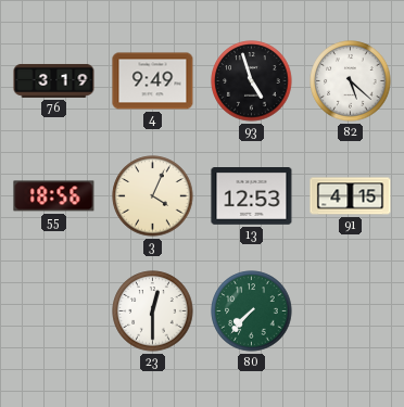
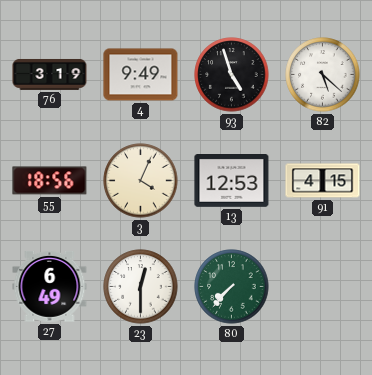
27: none -> 6:49
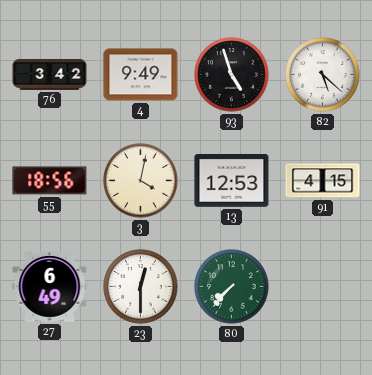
76: 3:19 -> 3:42
3: 4:04 -> 4:02
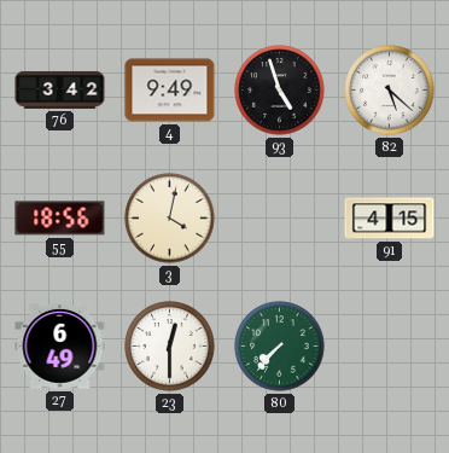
13: 12:53 -> none
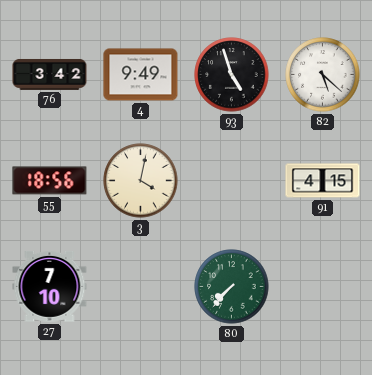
27: 6:49 -> 7:10
23: 12:30 -> none
